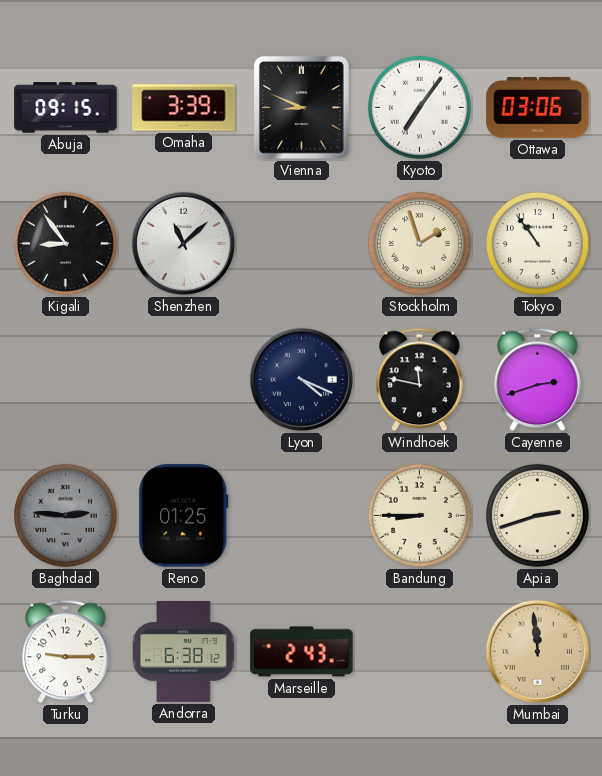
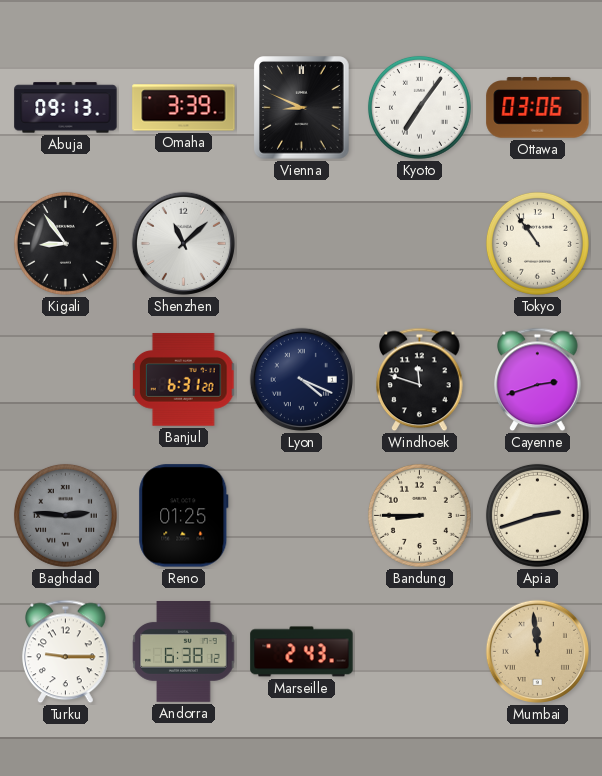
Abuja: 09:15 -> 09:13
Stockholm: 1:57 -> none
Banjul: none -> 6:31
Windhoek: 11:47 -> 11:48
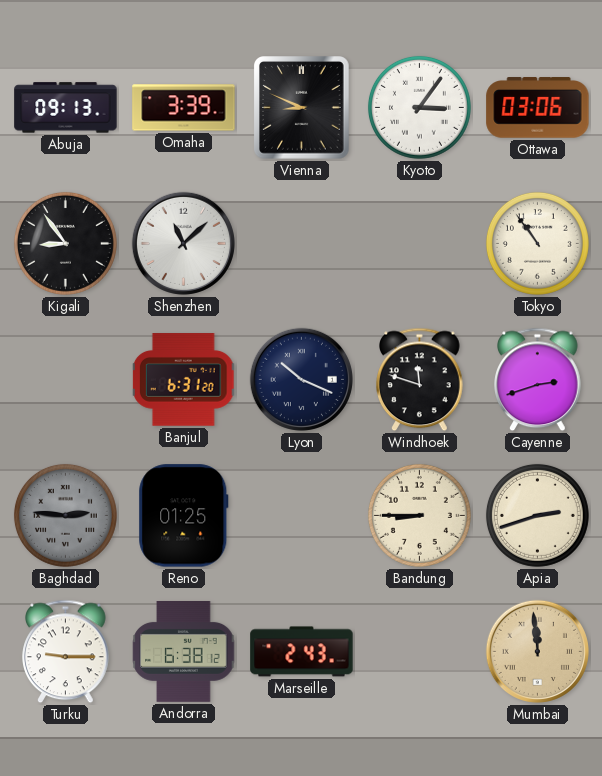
Kyoto: 7:06 -> 3:06
Lyon: 4:19 -> 10:19
